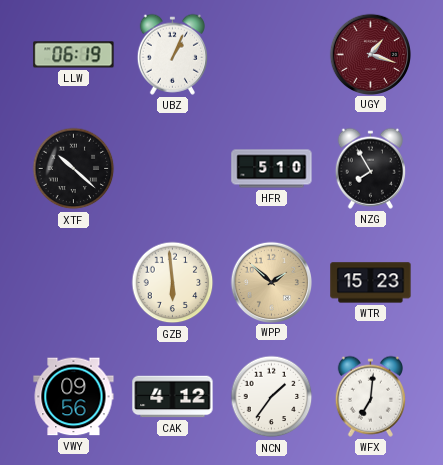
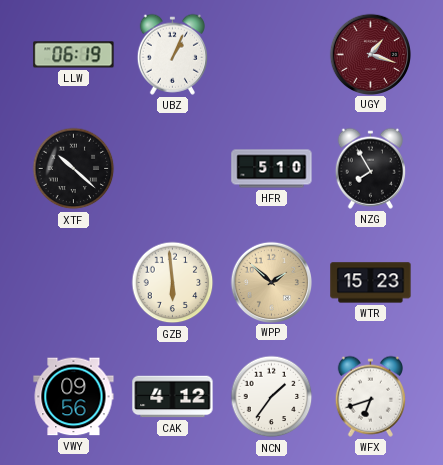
WFX: 7:01 -> 6:42
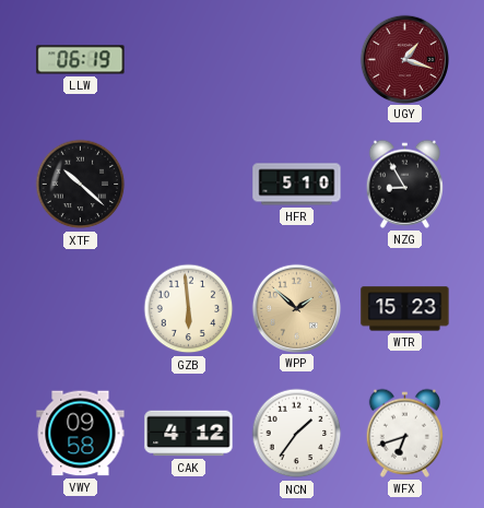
UBZ: 1:04 -> none
NZG: 7:55 -> 8:55
VWY: 09:56 -> 09:58
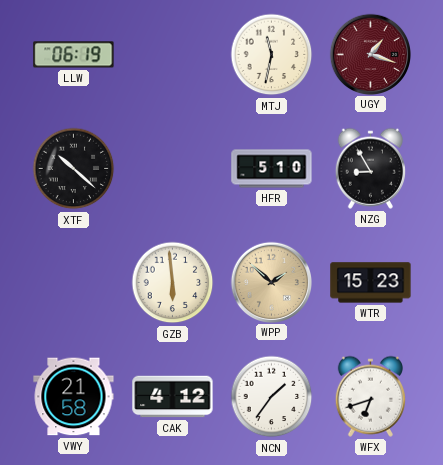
MTJ: none -> 11:32
VWY: 09:58 -> 21:58
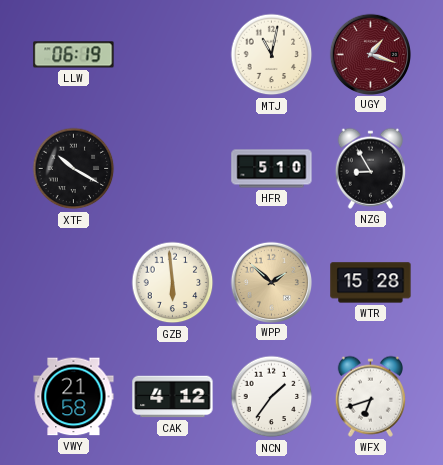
MTJ: 11:32 -> 11:02
XTF: 10:22 -> 10:20
WTR: 15:23 -> 15:28
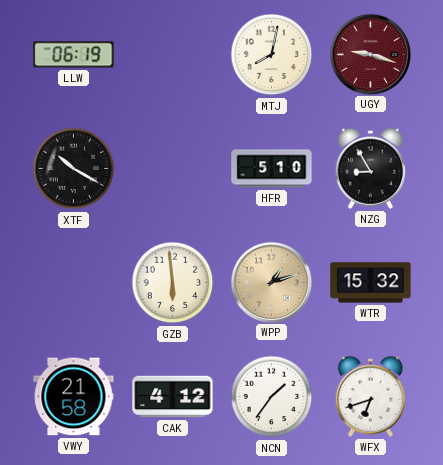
MTJ: 11:02 -> 8:02
UGY: 1:18 -> 9:18
WPP: 1:52 -> 1:12
WTR: 15:28 -> 15:32
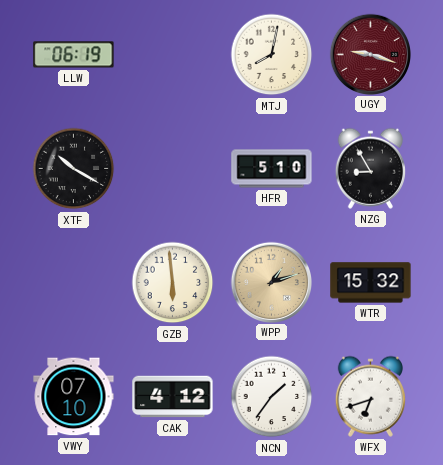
VWY: 21:58 -> 07:10
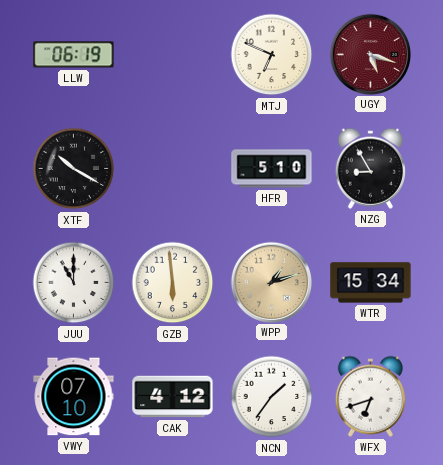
MTJ: 8:02 -> 6:49
UGY: 9:18 -> 5:18
JUU: none -> 11:00
WTR: 15:32 -> 15:34
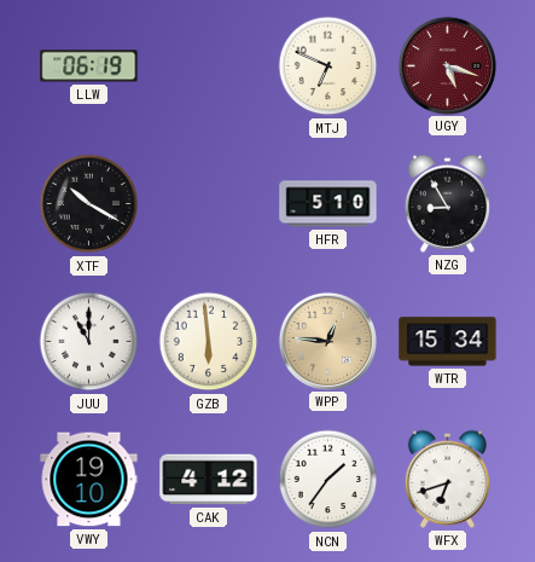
WPP: 1:12 -> 12:46
VWY: 07:10 -> 19:10
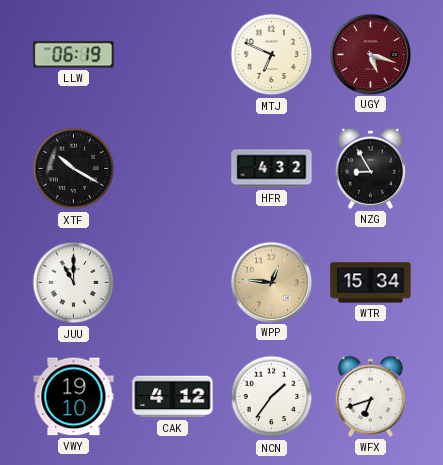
HFR: 5:10 -> 4:32
GZB: 5:59 -> none
